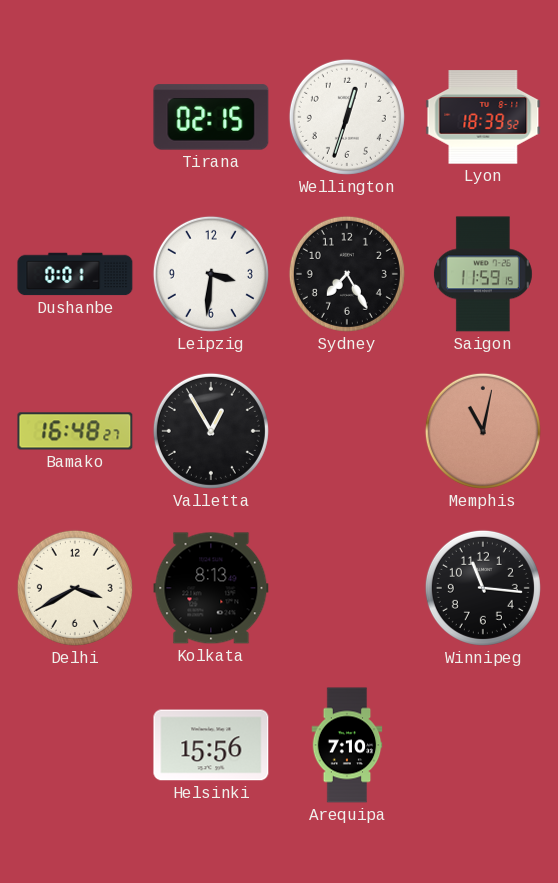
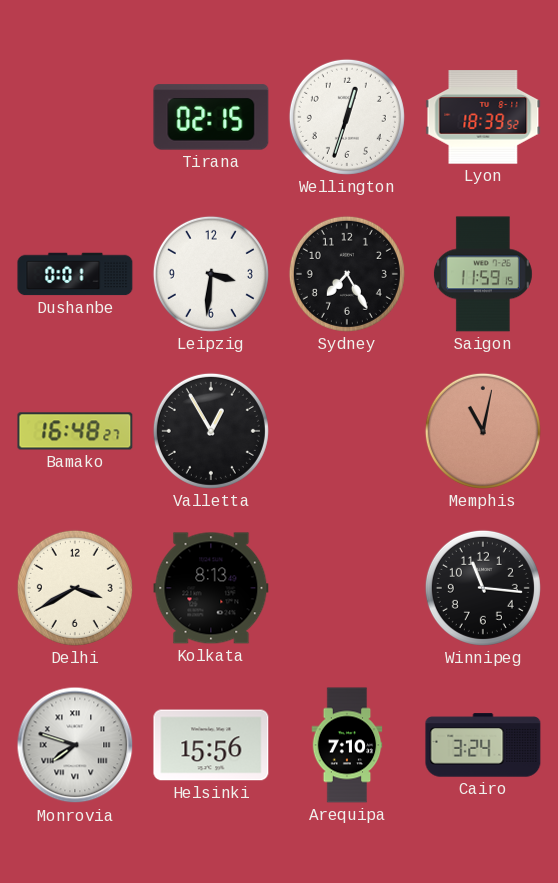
Monrovia: none -> 7:48
Cairo: none -> 3:24
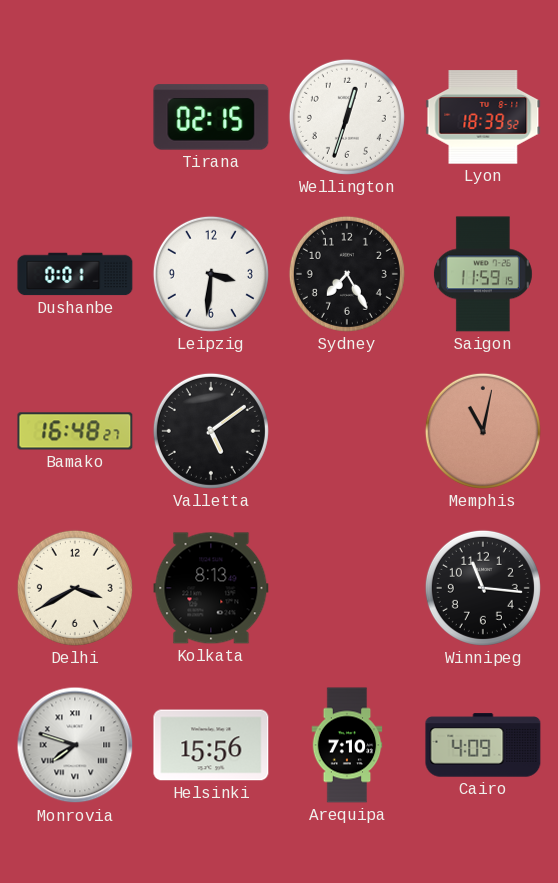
Valletta: 12:55 -> 5:09
Cairo: 3:24 -> 4:09
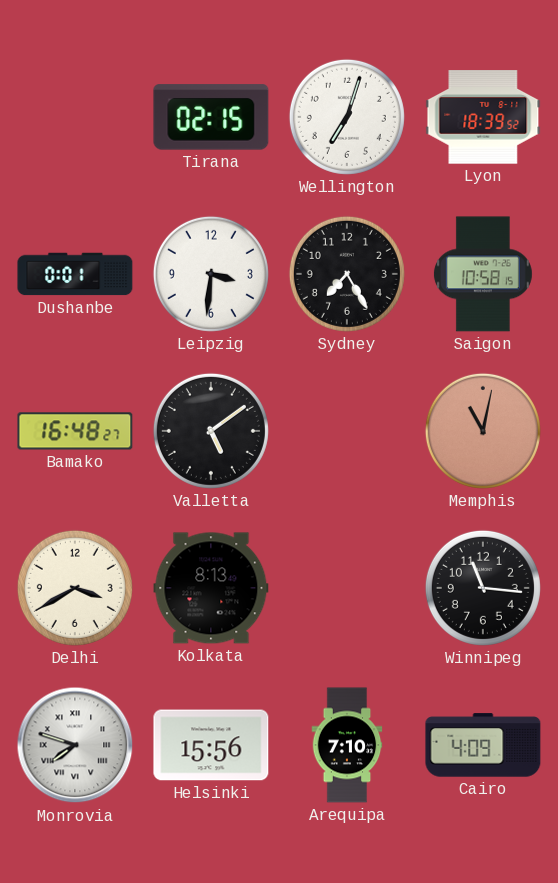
Wellington: 12:33 -> 7:03
Saigon: 11:59 -> 10:58
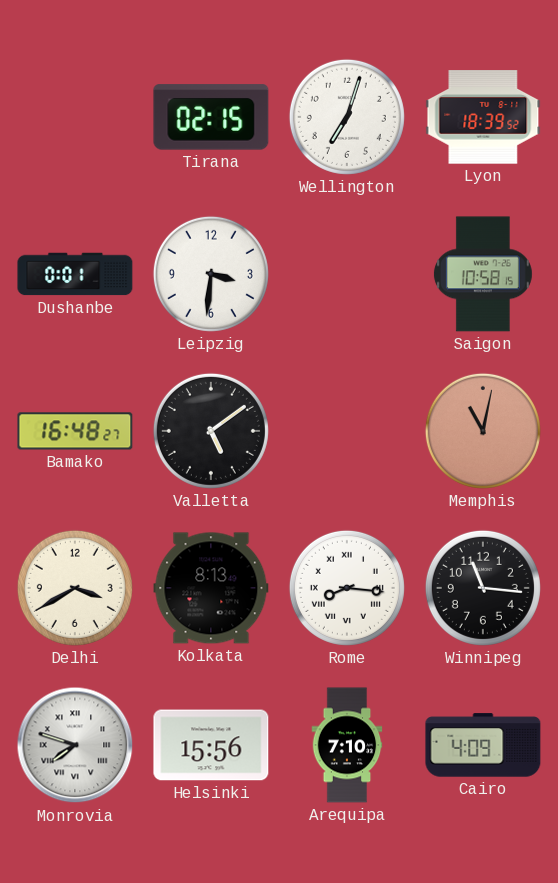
Sydney: 7:25 -> none
Rome: none -> 8:16
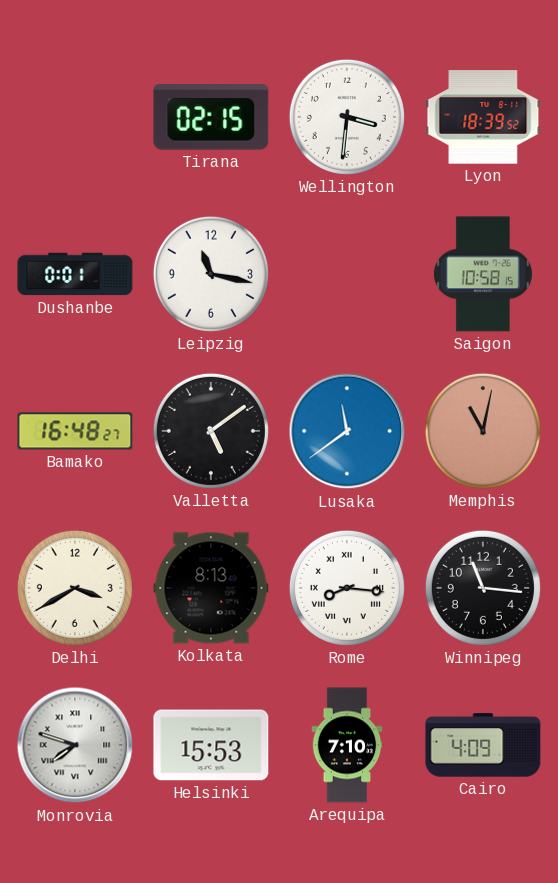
Wellington: 7:03 -> 3:31
Leipzig: 3:31 -> 11:17
Lusaka: none -> 11:39
Helsinki: 15:56 -> 15:53
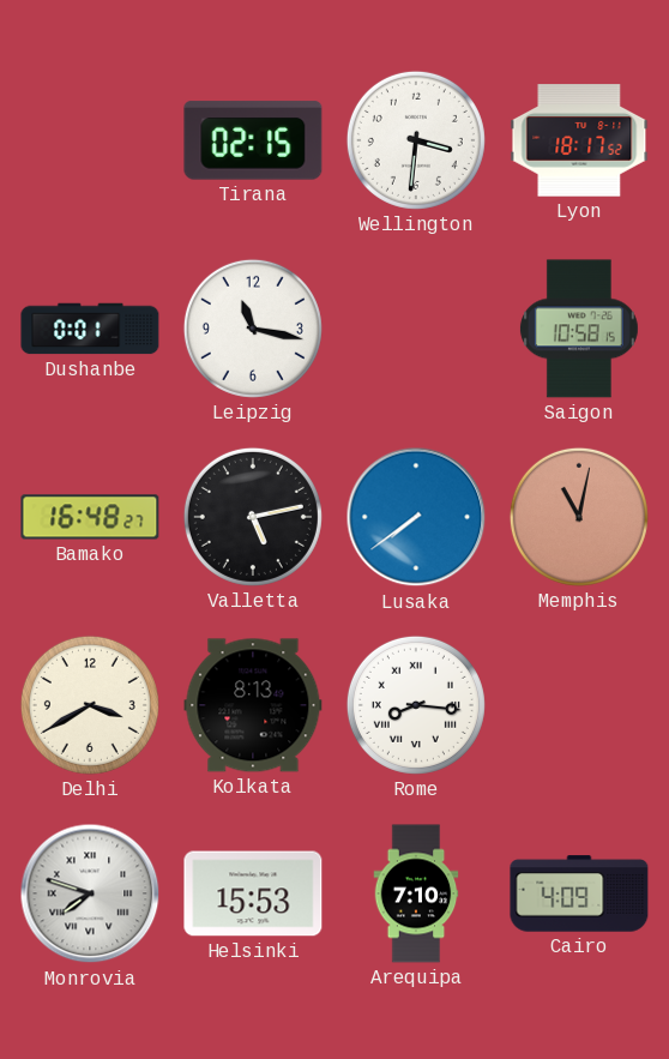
Lyon: 18:39 -> 18:17
Valletta: 5:09 -> 5:13
Lusaka: 11:39 -> 7:39
Winnipeg: 11:16 -> none
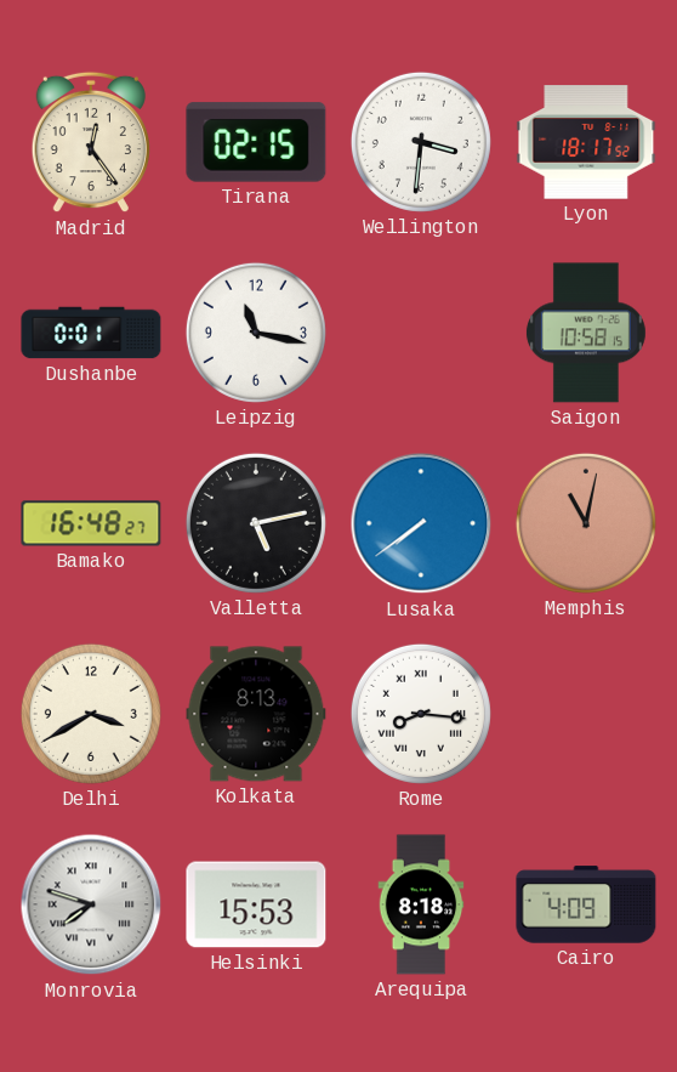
Madrid: none -> 12:24
Arequipa: 7:10 -> 8:18
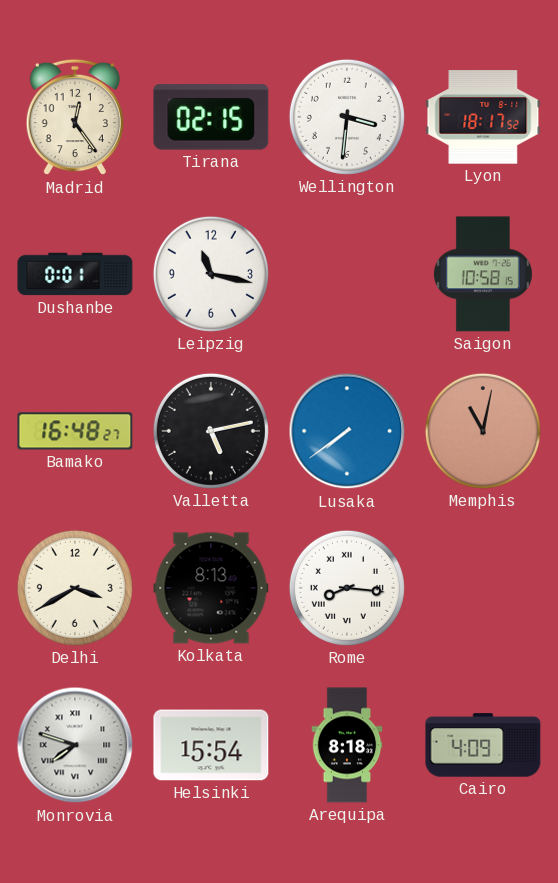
Helsinki: 15:53 -> 15:54
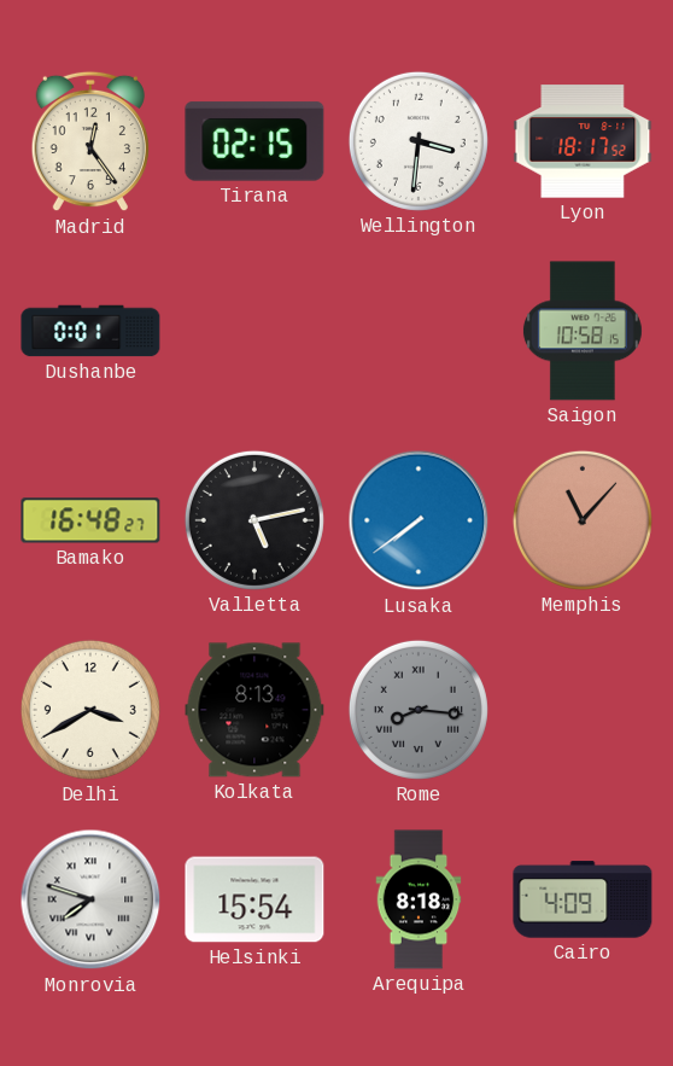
Leipzig: 11:17 -> none
Memphis: 11:02 -> 11:07
Rome dial: white -> grey
